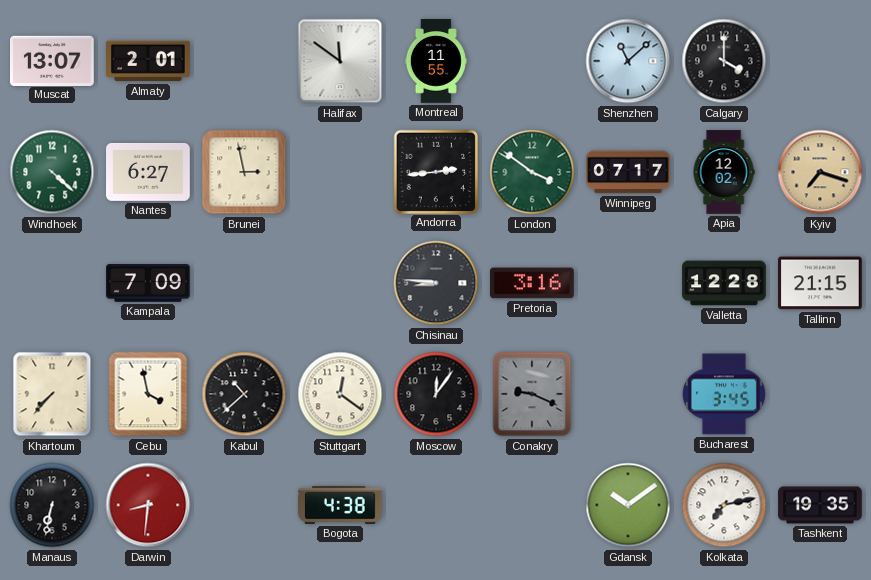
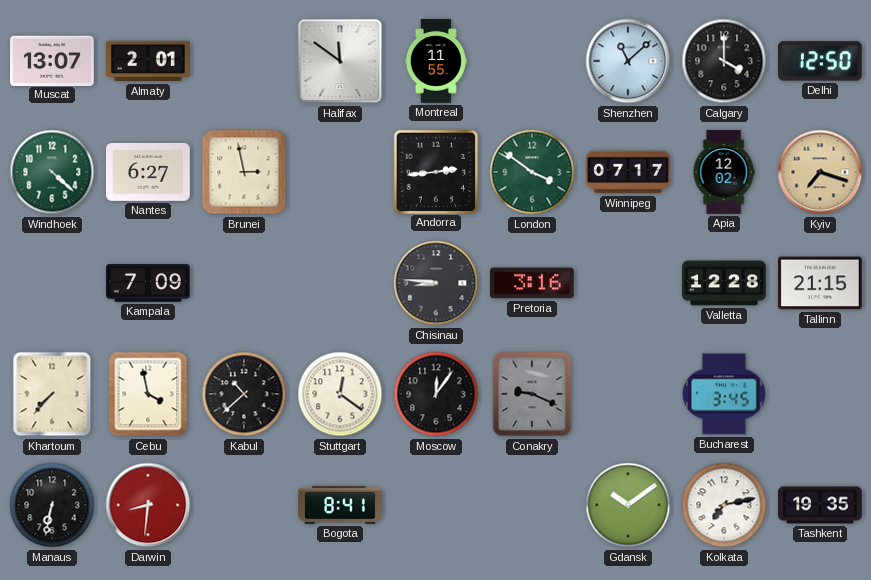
Delhi: none -> 12:50
Bogota: 4:38 -> 8:41
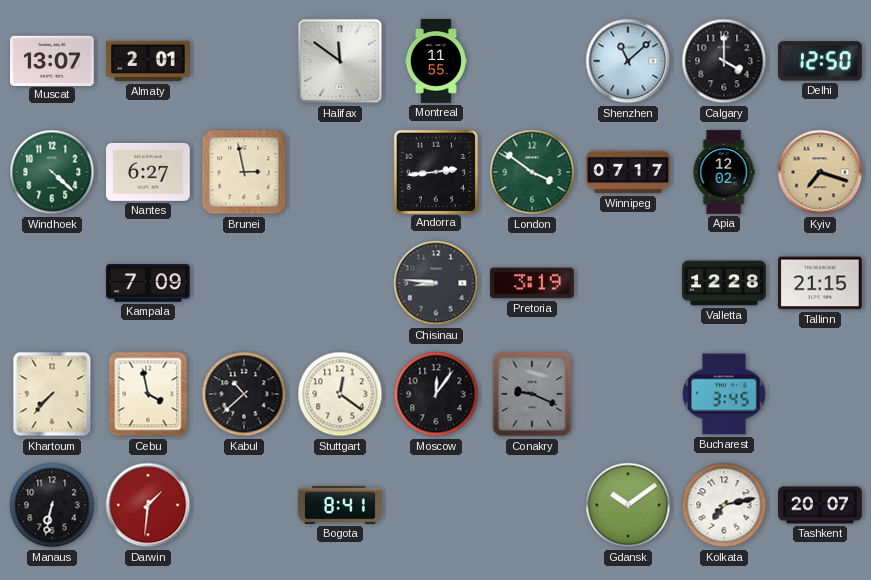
Pretoria: 3:16 -> 3:19
Darwin: 8:31 -> 1:31
Tashkent: 19:35 -> 20:07
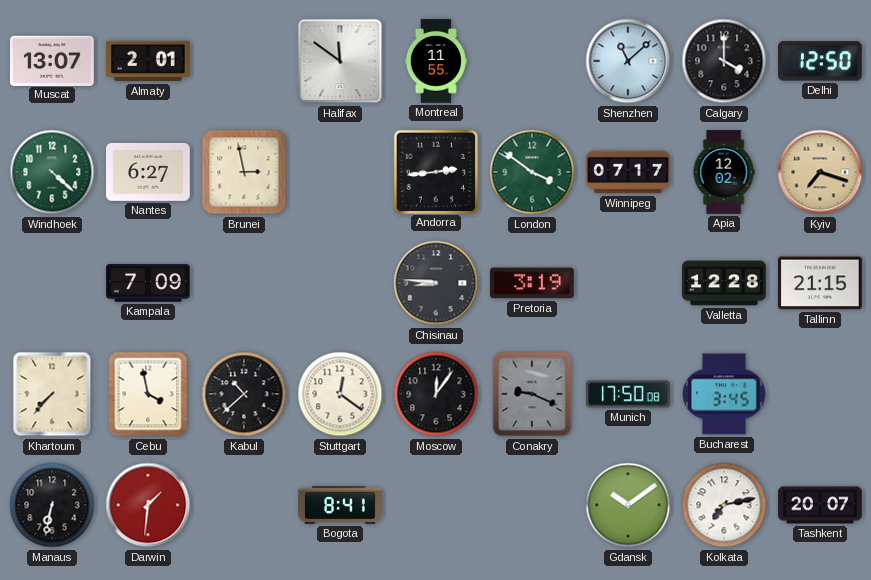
Munich: none -> 17:50
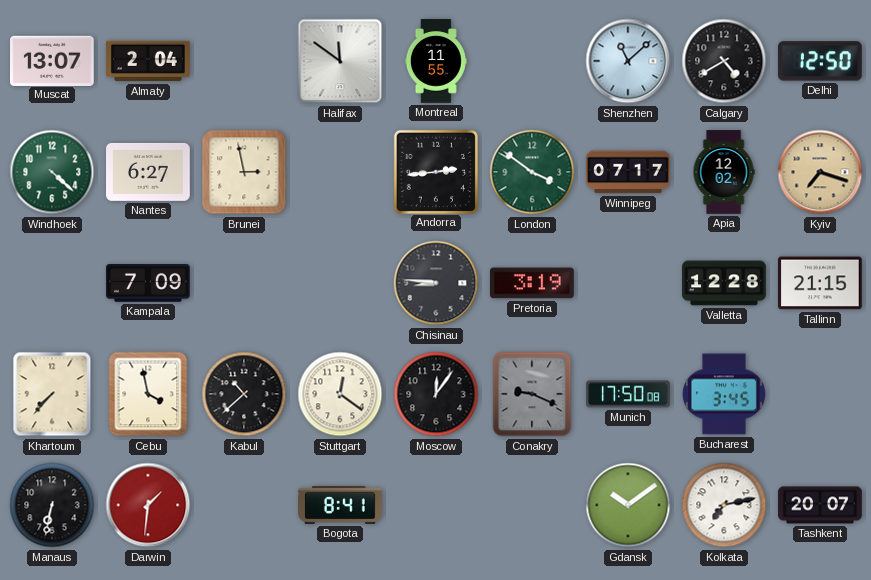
Almaty: 2:01 -> 2:04
Calgary: 4:00 -> 4:40
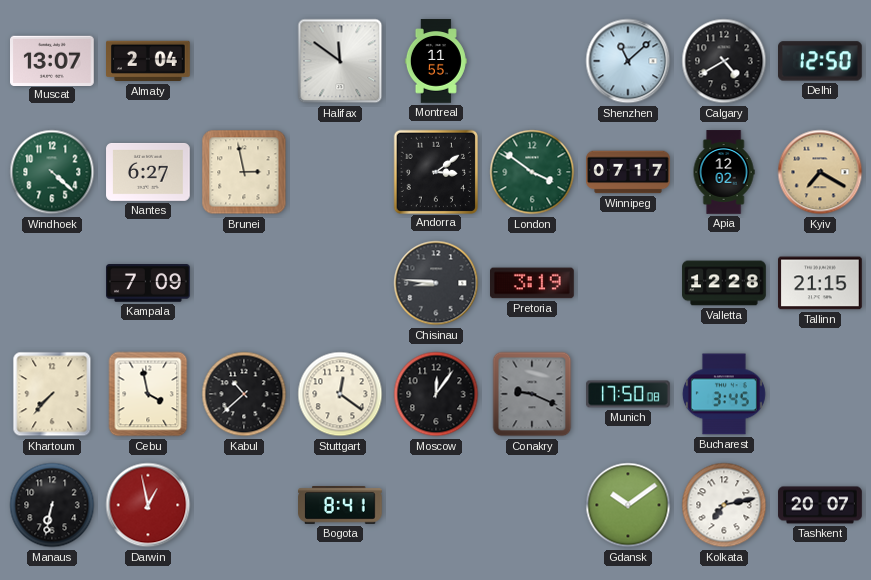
Andorra: 2:44 -> 3:09
Kyiv: 7:18 -> 7:20
Darwin: 1:31 -> 12:58
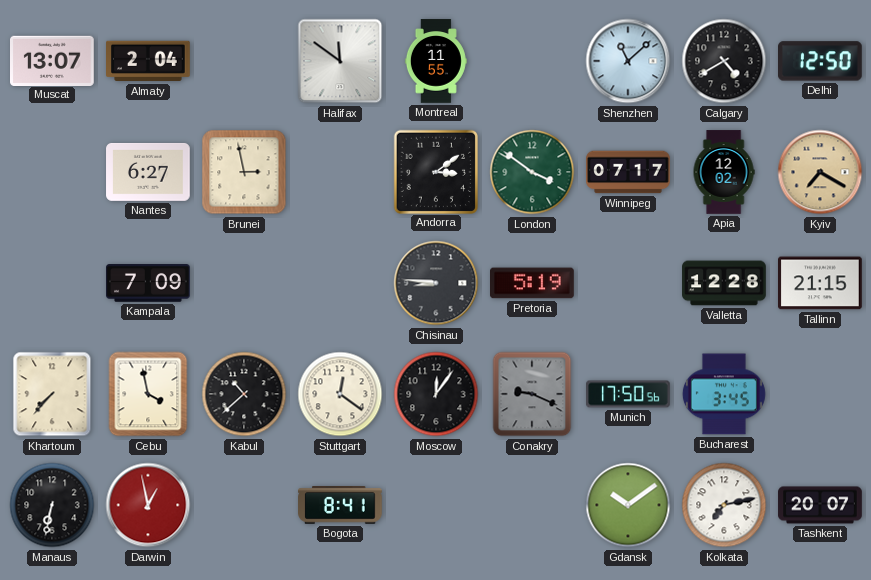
Windhoek: 4:22 -> none
Pretoria: 3:19 -> 5:19
Munich: 17:50:08 -> 17:50:56
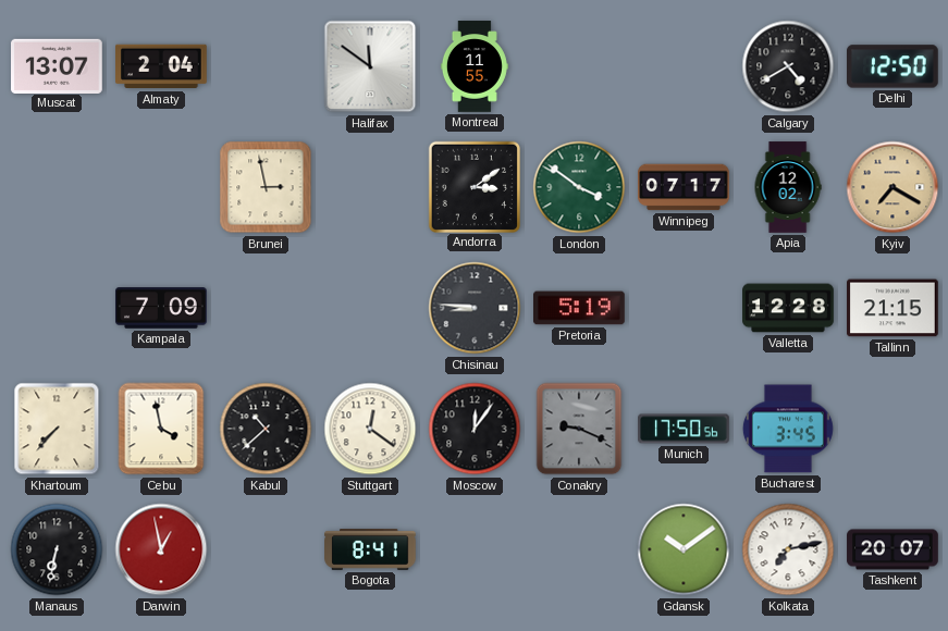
Shenzhen: 11:08 -> none
Nantes: 6:27 -> none
